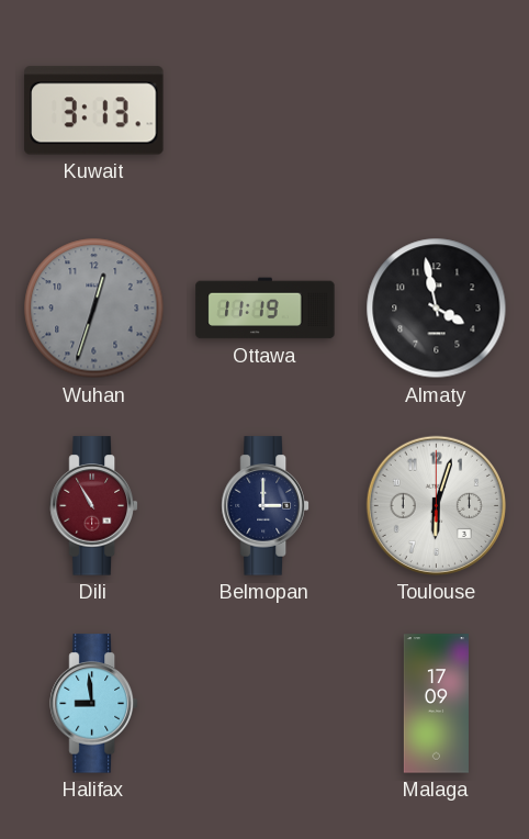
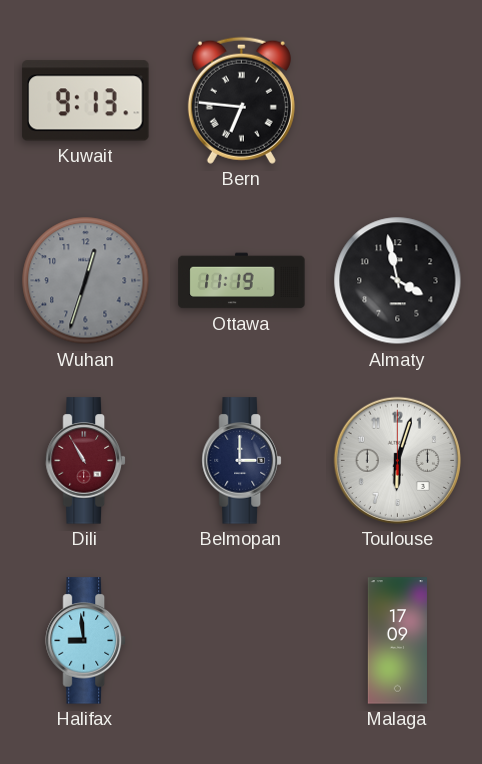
Kuwait: 3:13 -> 9:13
Bern: none -> 6:46
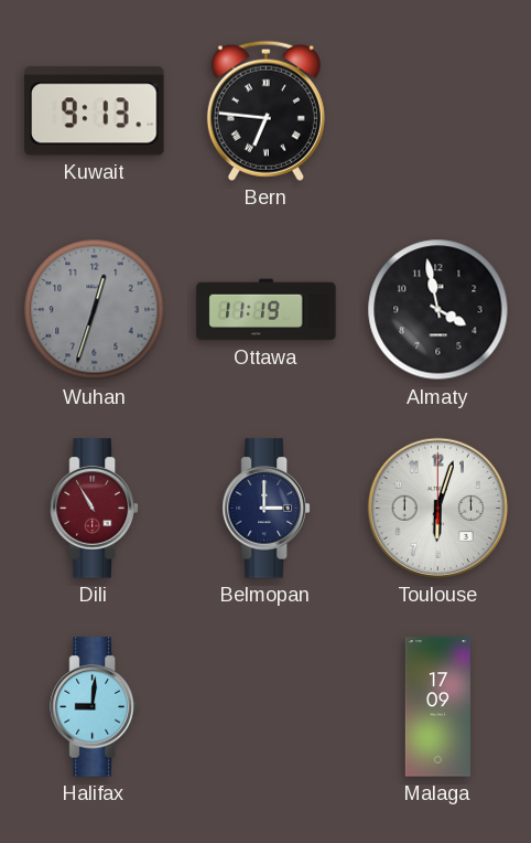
Halifax: 8:59 -> 9:01
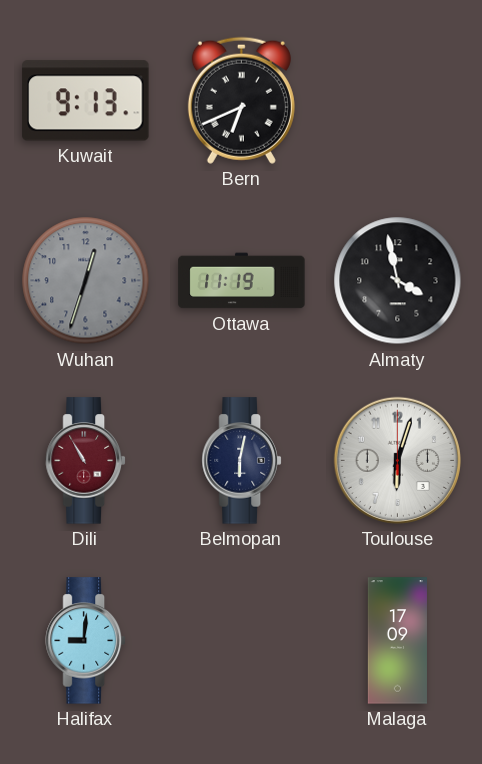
Bern: 6:46 -> 6:41
Belmopan: 3:00 -> 6:02
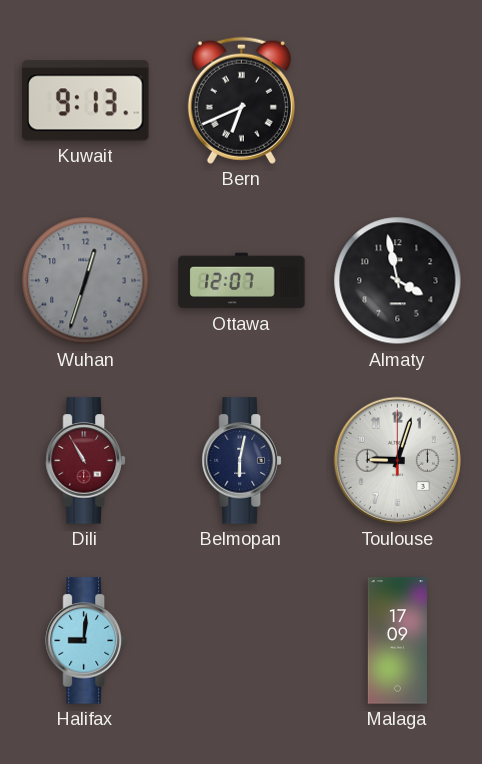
Ottawa: 11:19 -> 12:07
Toulouse: 6:03 -> 9:03
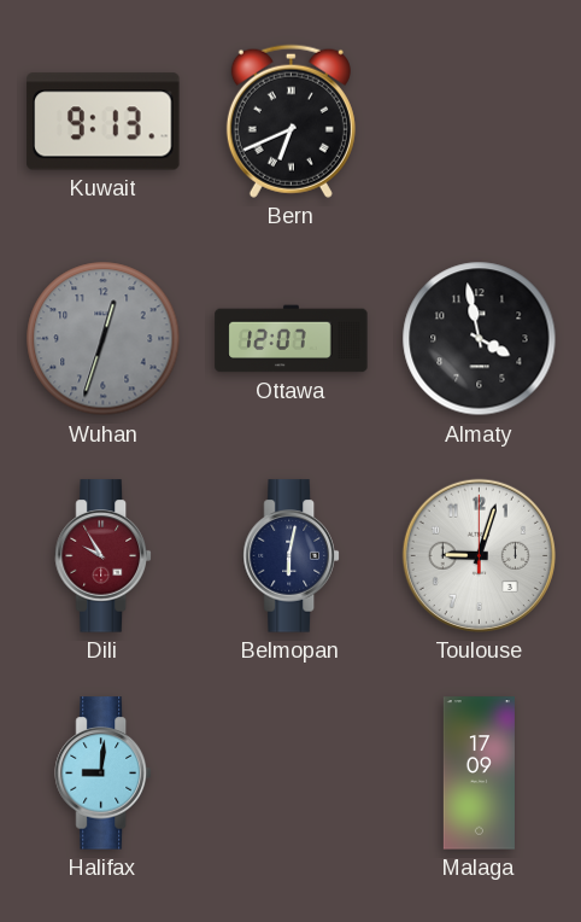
Dili: 10:55 -> 9:55
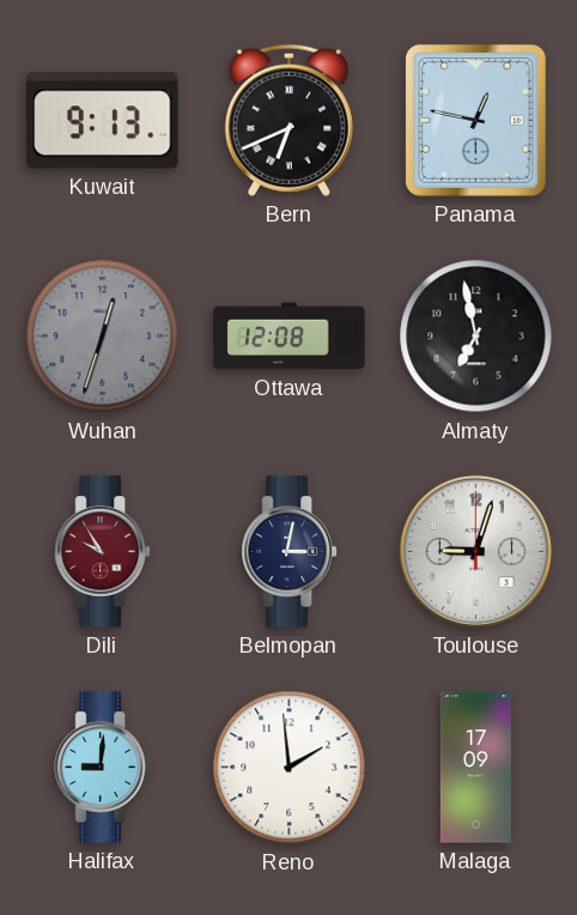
Panama: none -> 12:47
Ottawa: 12:07 -> 12:08
Almaty: 3:58 -> 6:58
Belmopan: 6:02 -> 3:02
Reno: none -> 1:59
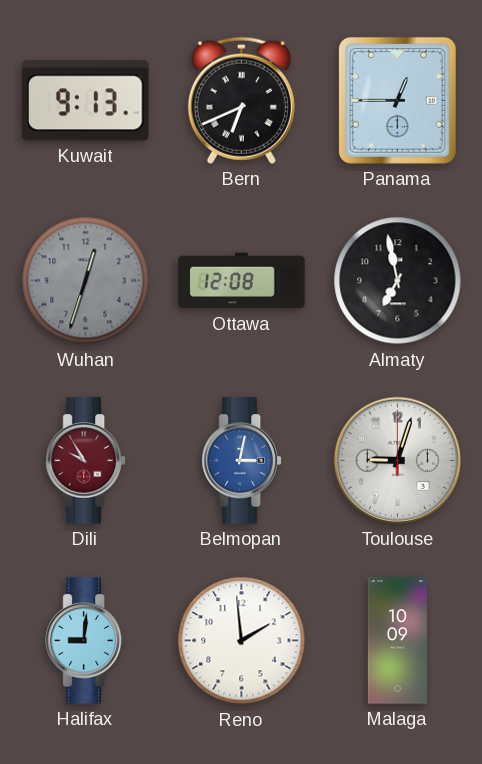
Panama: 12:47 -> 12:45
Belmopan dial: navy -> blue
Malaga: 17:09 -> 10:09
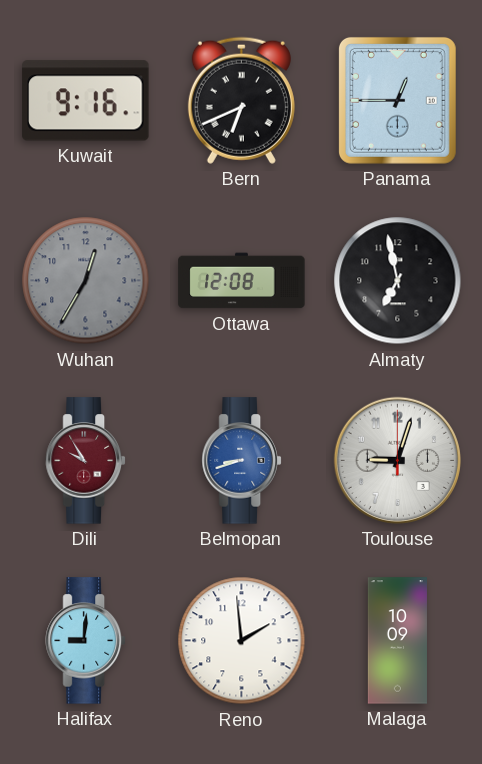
Kuwait: 9:13 -> 9:16
Wuhan: 12:33 -> 12:35
Belmopan: 3:02 -> 8:42
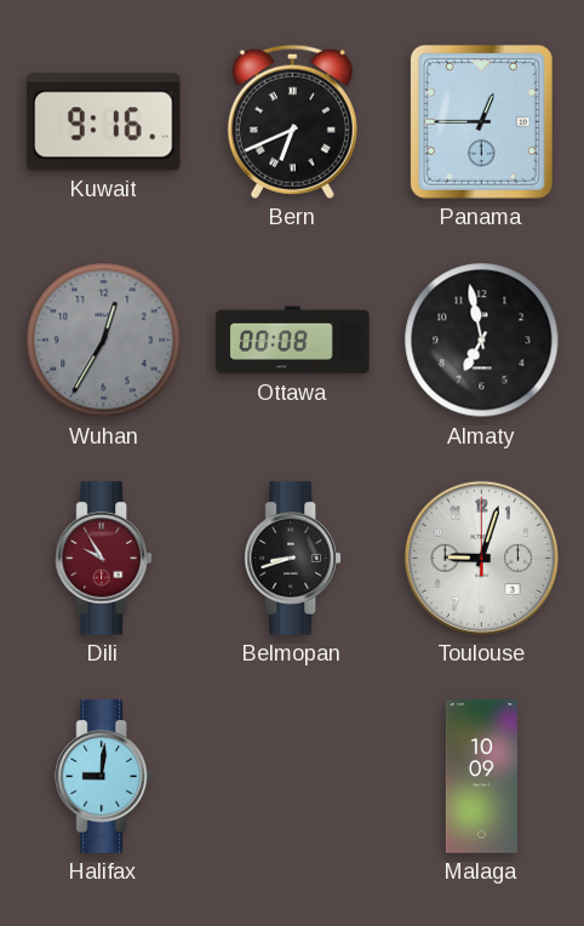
Ottawa: 12:08 -> 00:08
Belmopan dial: blue -> black
Reno: 1:59 -> none
